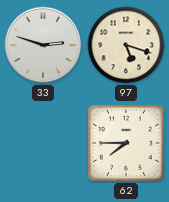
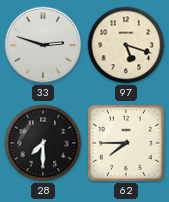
28: none -> 7:30
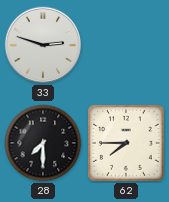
97: 5:18 -> none
